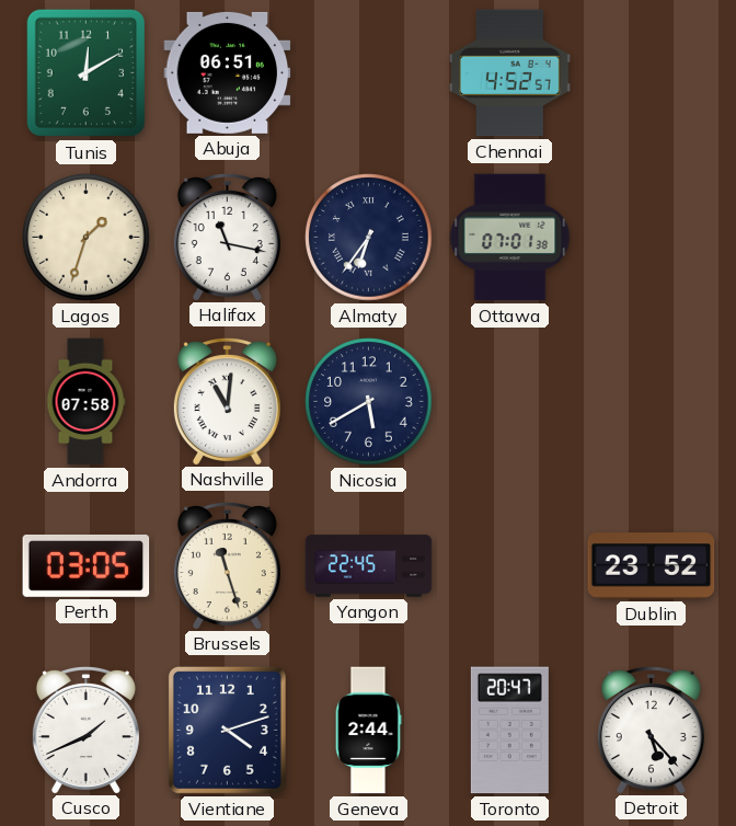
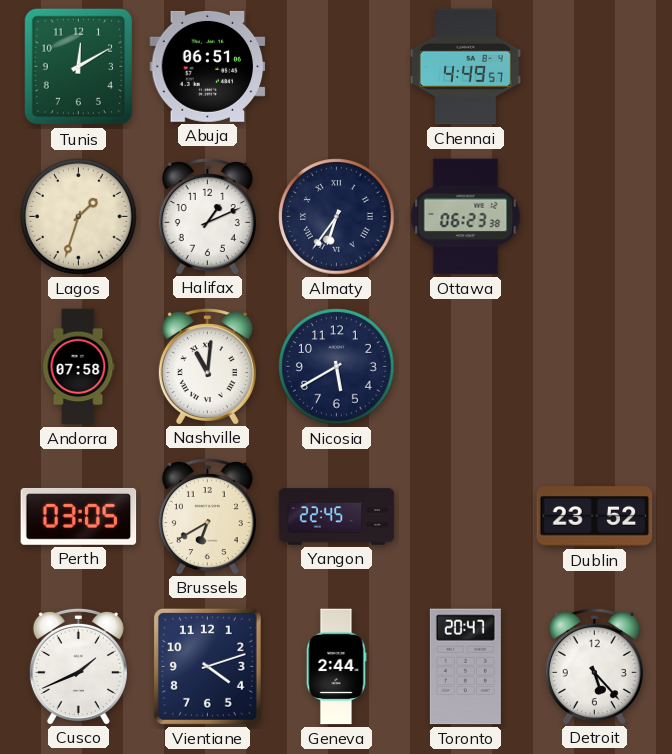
Chennai: 4:52 -> 4:49
Halifax: 11:17 -> 1:11
Ottawa: 07:01 -> 06:23
Brussels: 11:27 -> 6:40
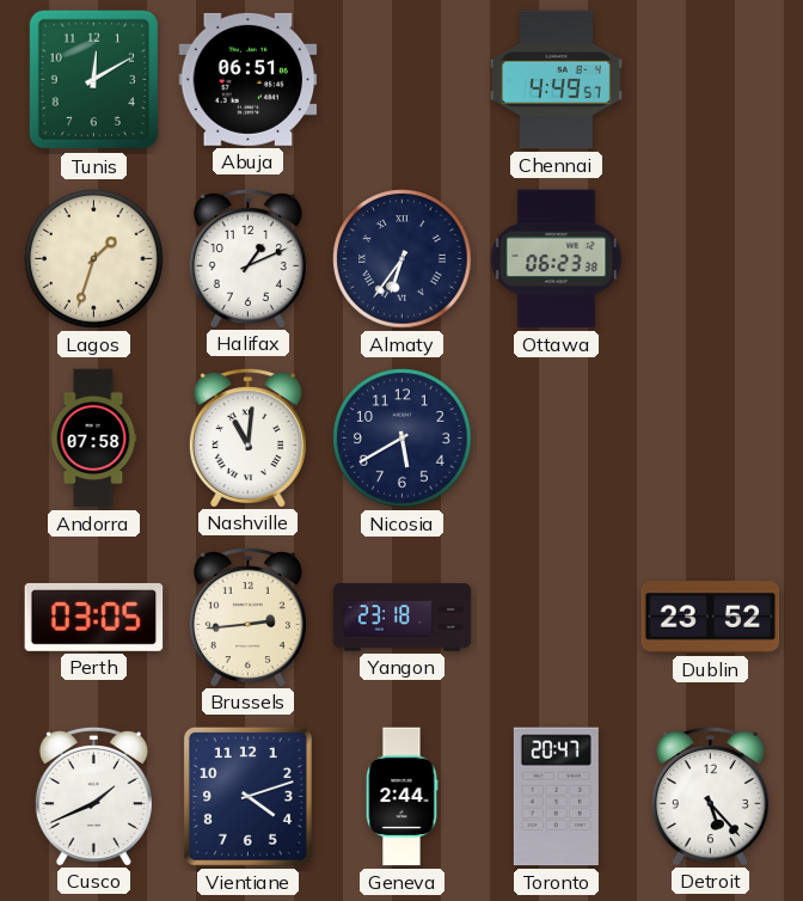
Brussels: 6:40 -> 2:44
Yangon: 22:45 -> 23:18
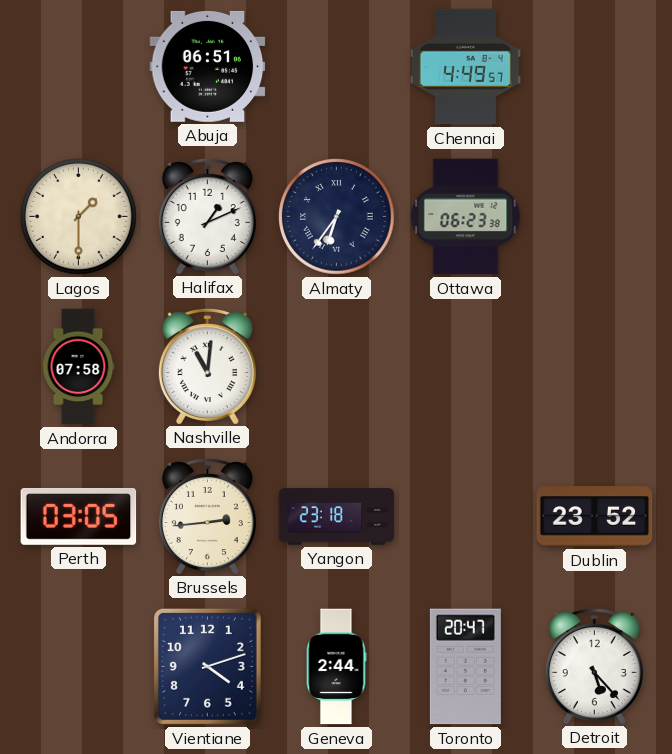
Tunis: 12:10 -> none
Lagos: 1:33 -> 1:30
Nicosia: 5:40 -> none
Cusco: 1:41 -> none
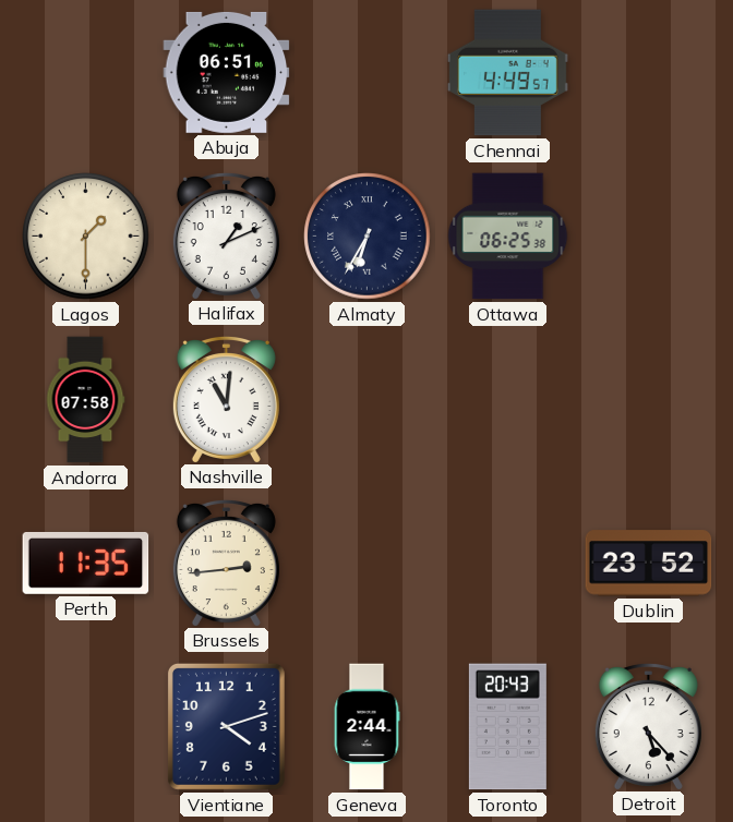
Almaty: 6:36 -> 6:35
Ottawa: 06:23 -> 06:25
Perth: 03:05 -> 11:35
Yangon: 23:18 -> none
Toronto: 20:47 -> 20:43
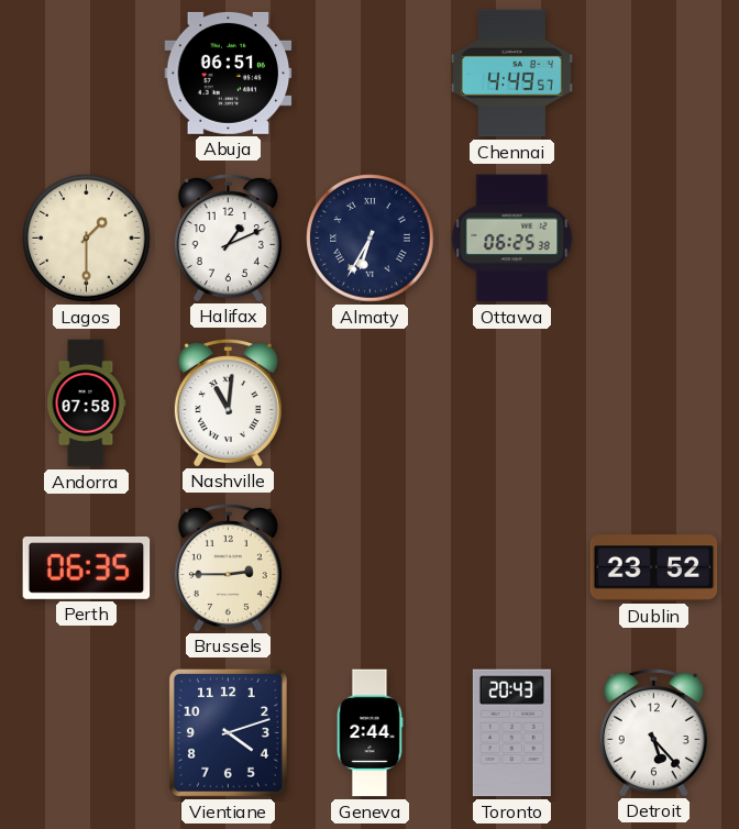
Perth: 11:35 -> 06:35
Brussels: 2:44 -> 2:45
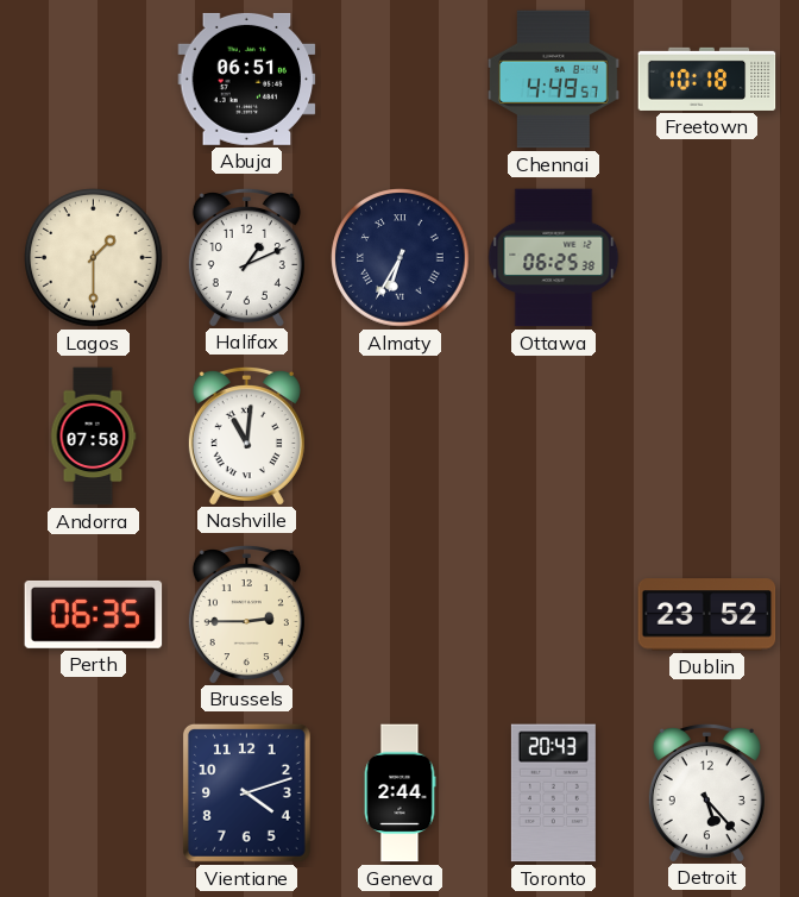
Freetown: none -> 10:18
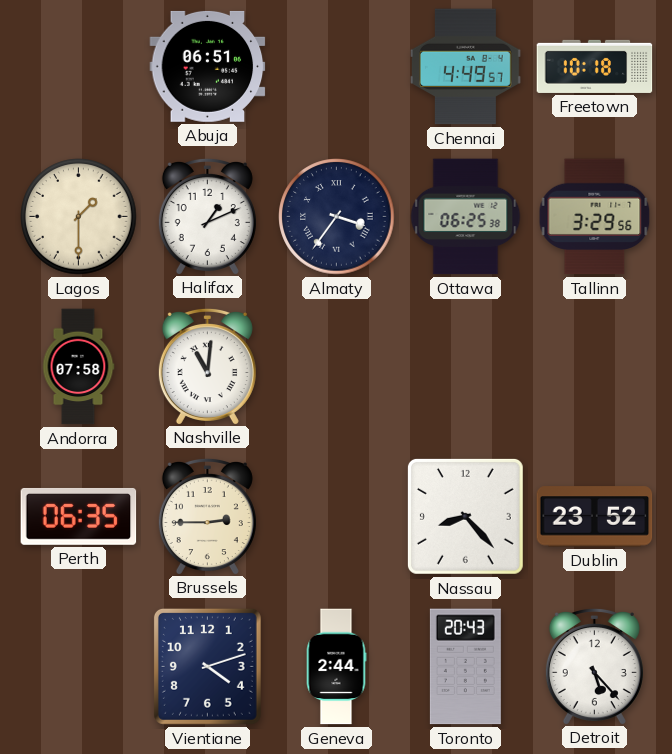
Almaty: 6:35 -> 3:36
Tallinn: none -> 3:29
Nassau: none -> 8:23
